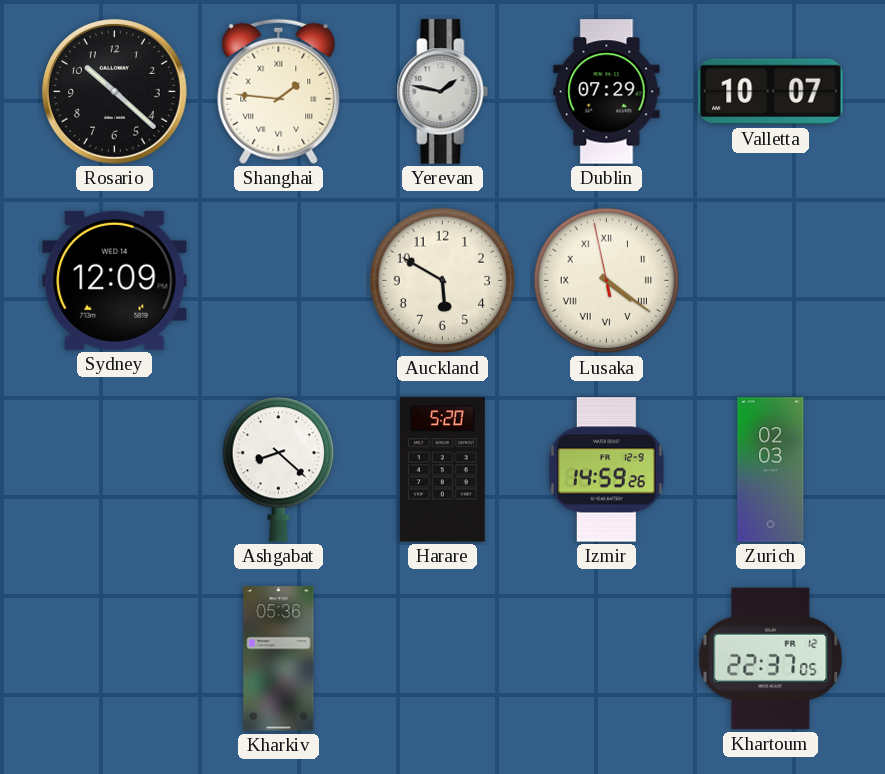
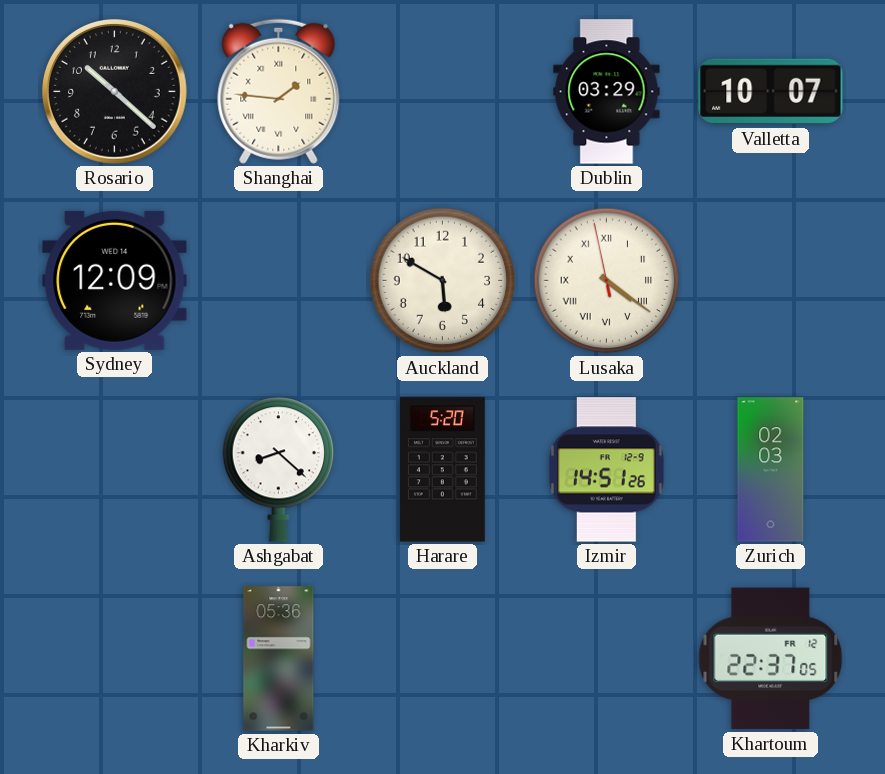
Yerevan: 1:47 -> none
Dublin: 07:29 -> 03:29
Izmir: 14:59 -> 14:51
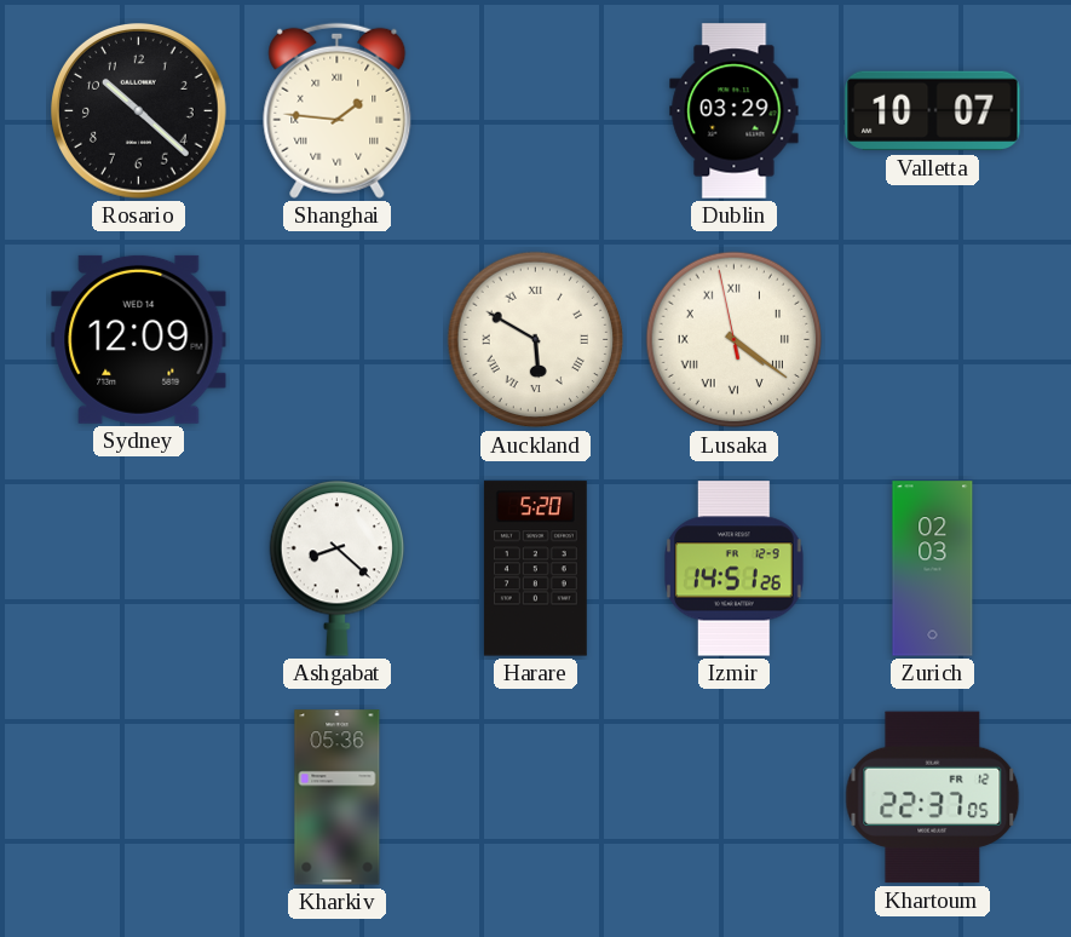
Auckland numerals: Arabic -> Roman
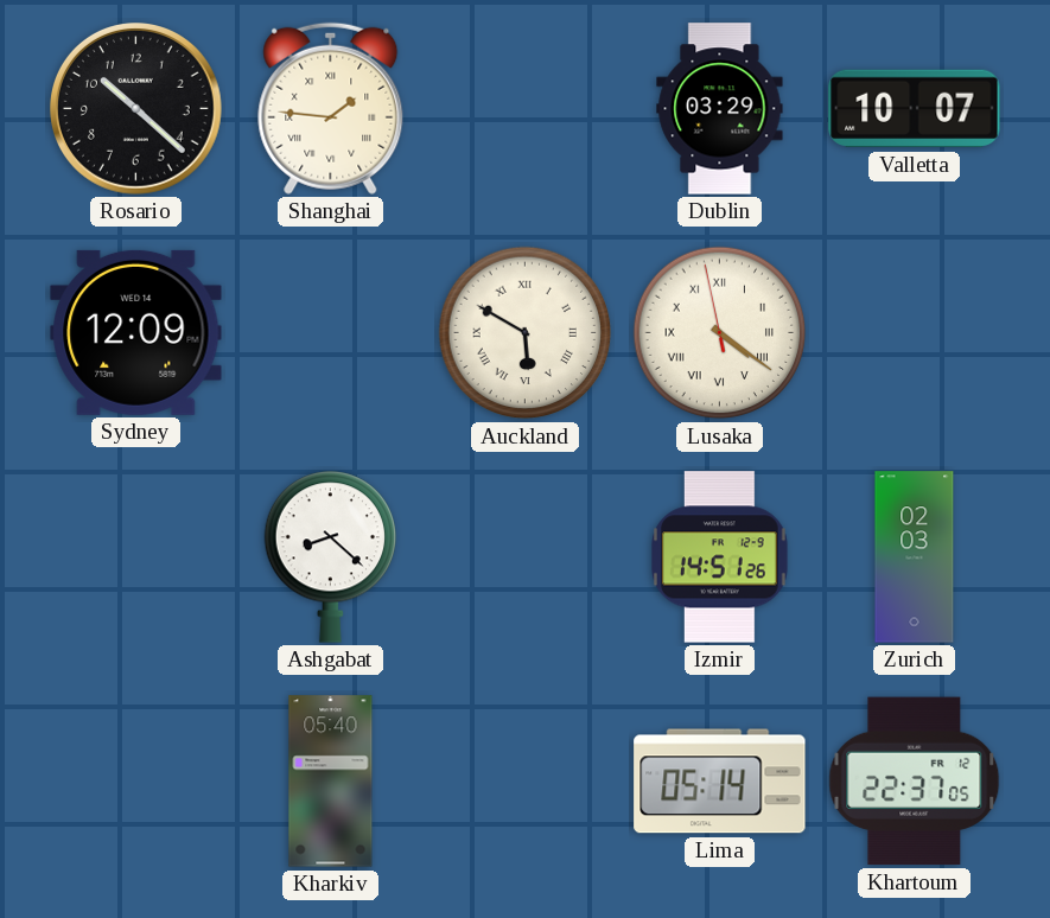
Harare: 5:20 -> none
Kharkiv: 05:36 -> 05:40
Lima: none -> 05:14
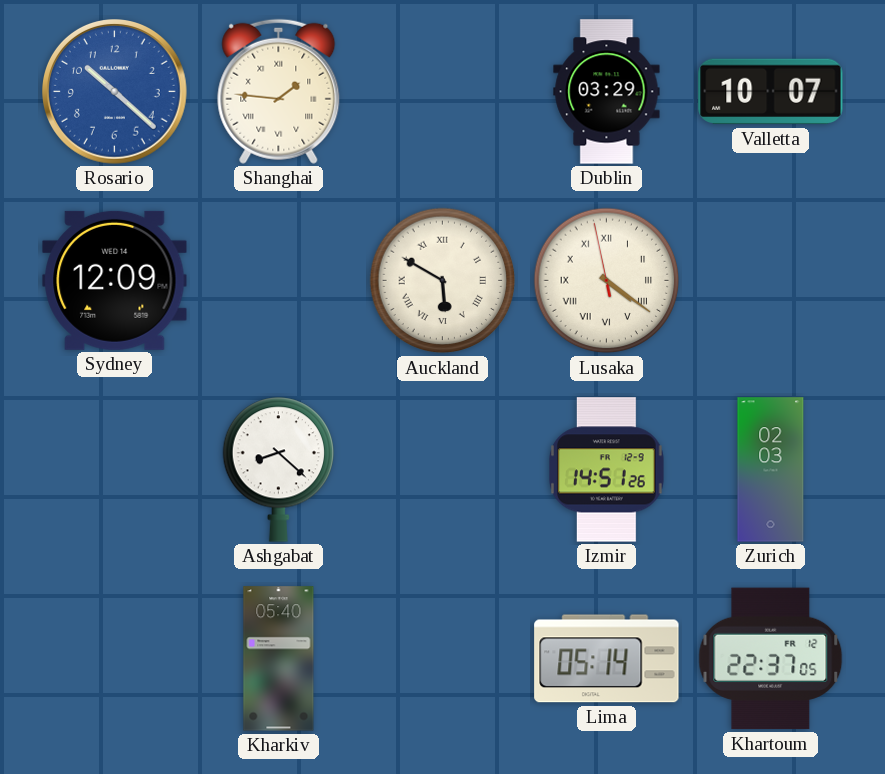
Rosario dial: black -> blue
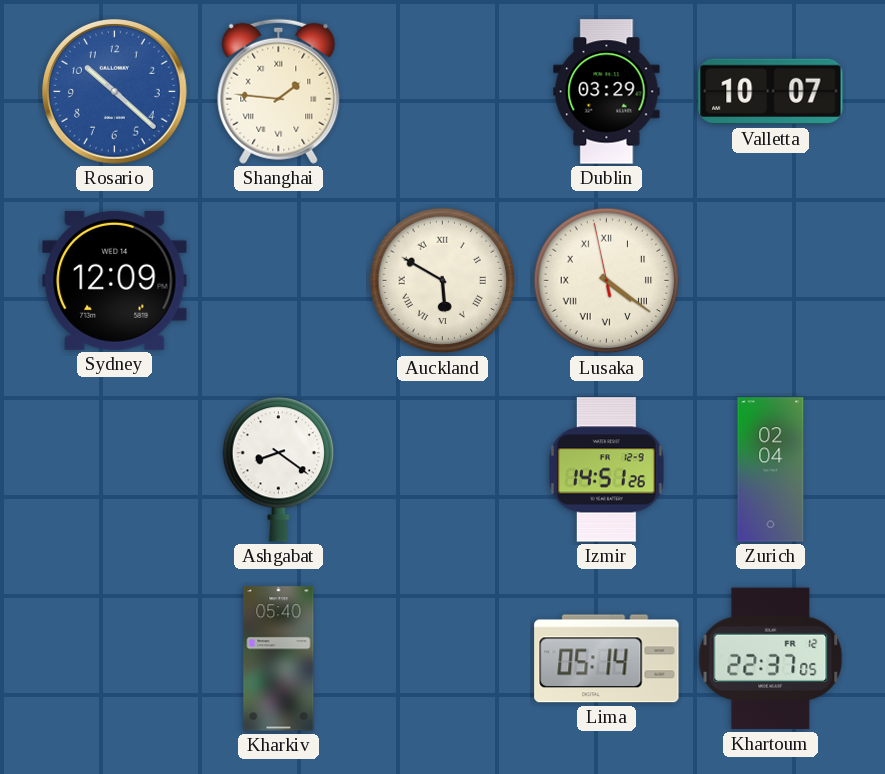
Ashgabat: 8:22 -> 8:21
Zurich: 02:03 -> 02:04
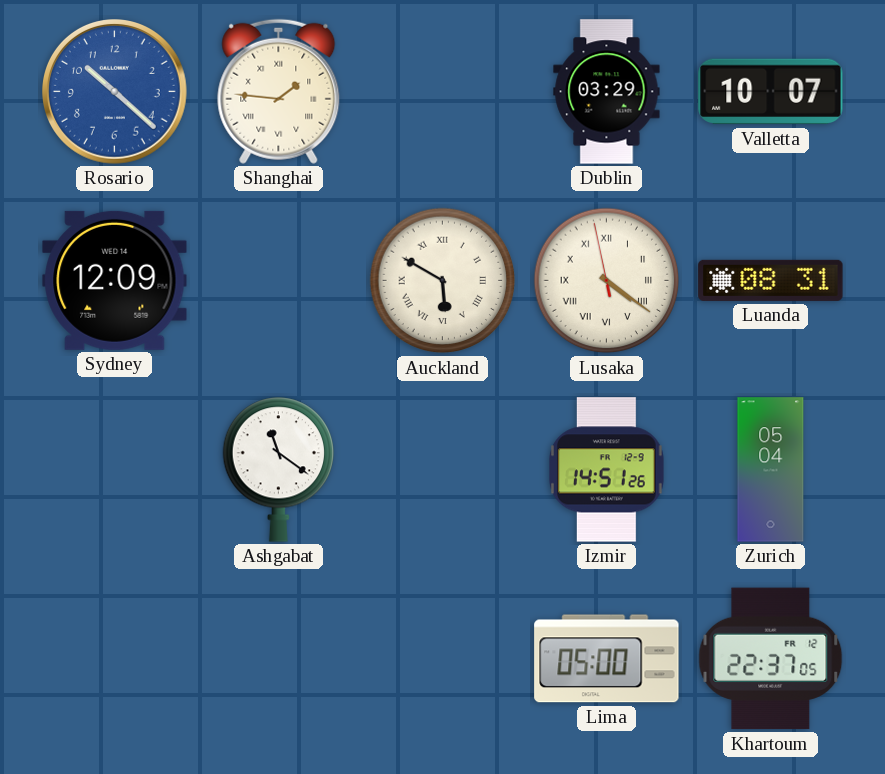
Luanda: none -> 08:31
Ashgabat: 8:21 -> 11:21
Zurich: 02:04 -> 05:04
Kharkiv: 05:40 -> none
Lima: 05:14 -> 05:00
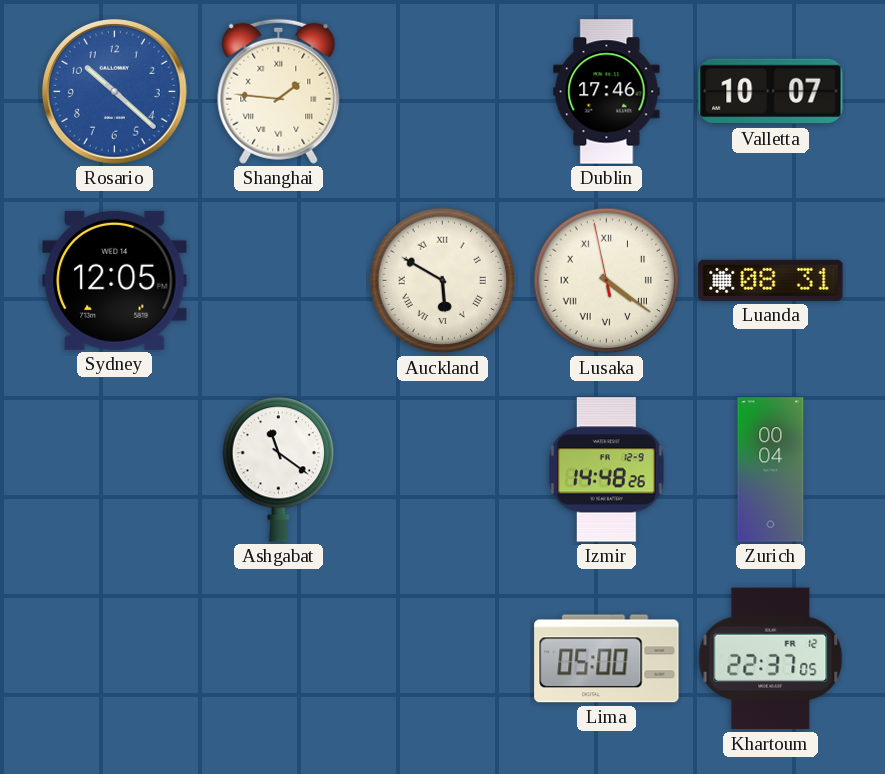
Dublin: 03:29 -> 17:46
Sydney: 12:09 -> 12:05
Izmir: 14:51 -> 14:48
Zurich: 05:04 -> 00:04
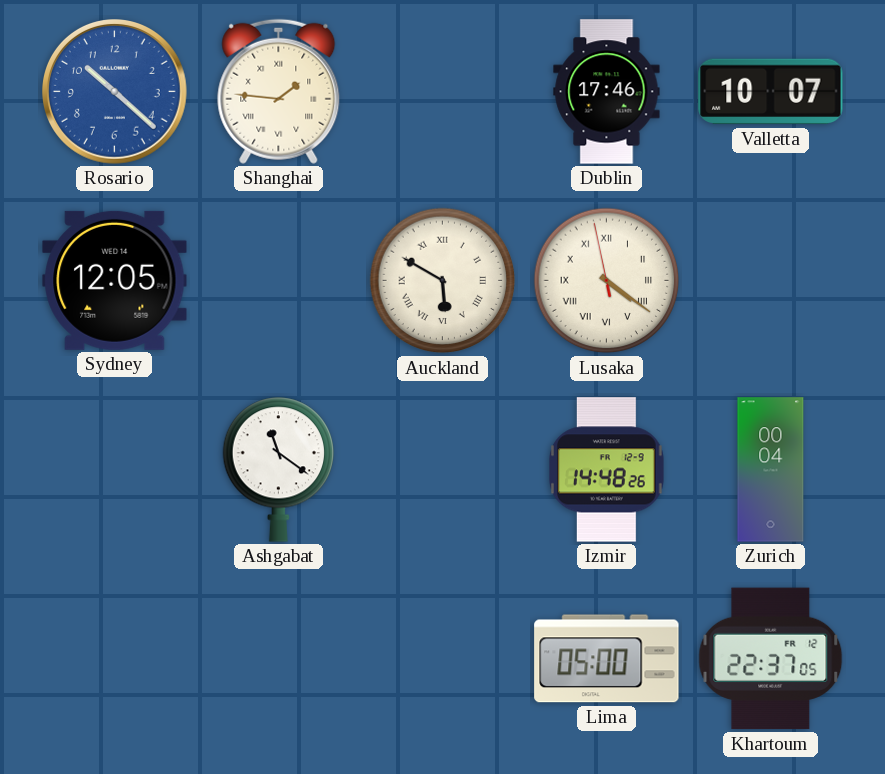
Luanda: 08:31 -> none
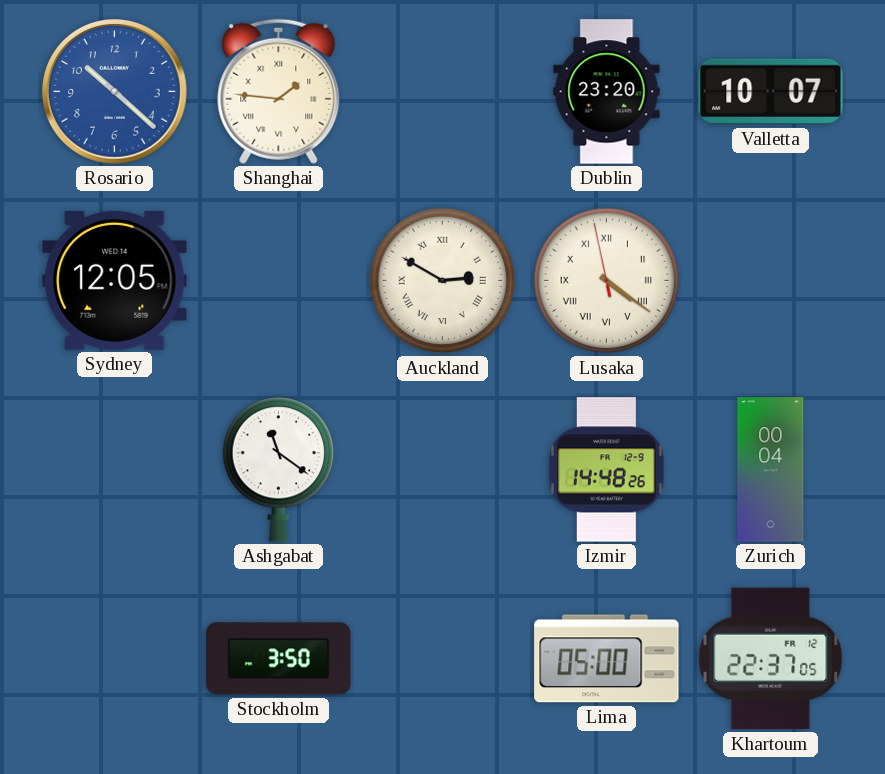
Dublin: 17:46 -> 23:20
Auckland: 5:50 -> 2:50
Stockholm: none -> 3:50
